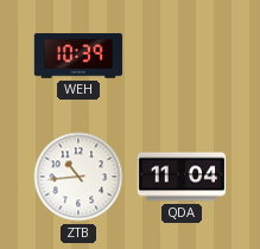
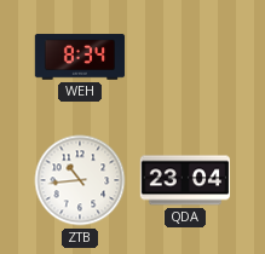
WEH: 10:39 -> 8:34
QDA: 11:04 -> 23:04
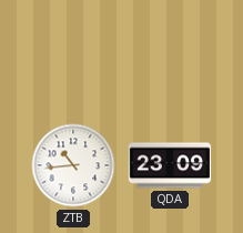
WEH: 8:34 -> none
QDA: 23:04 -> 23:09
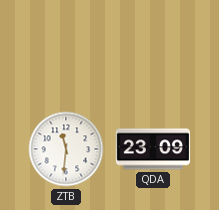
ZTB: 10:44 -> 11:31
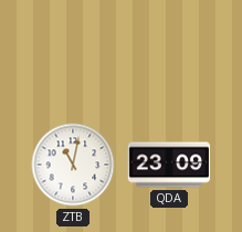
ZTB: 11:31 -> 11:02
